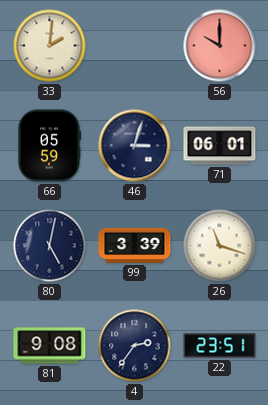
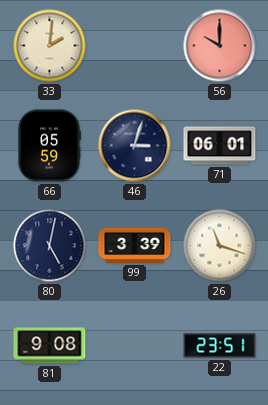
4: 2:36 -> none
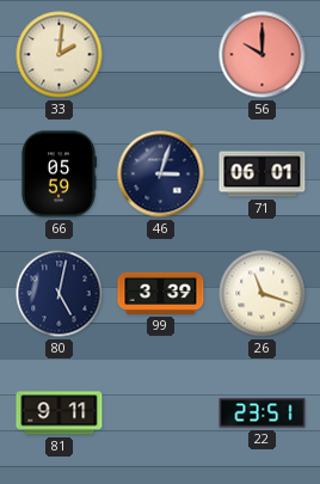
81: 9:08 -> 9:11
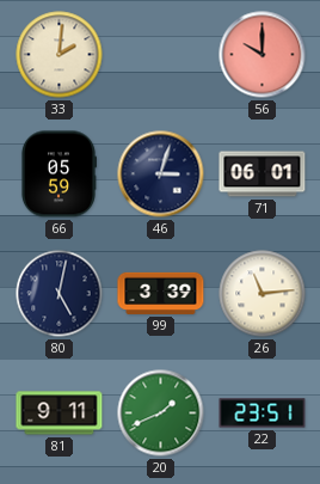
26: 11:18 -> 11:14
20: none -> 1:41
